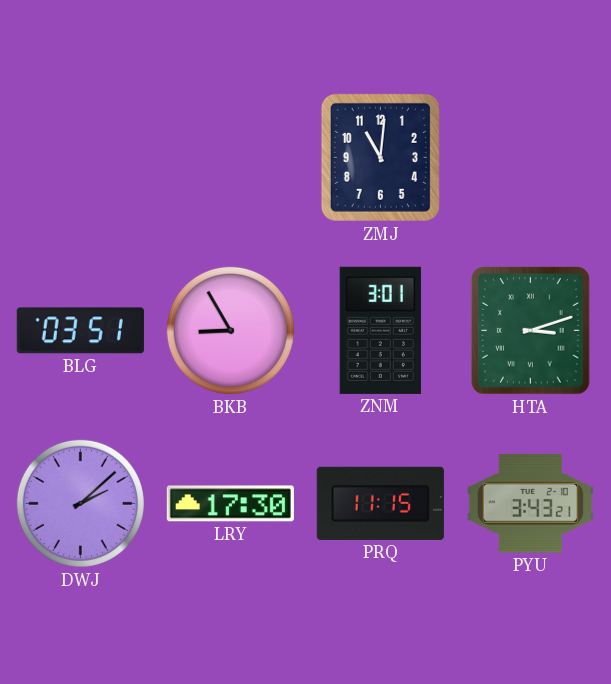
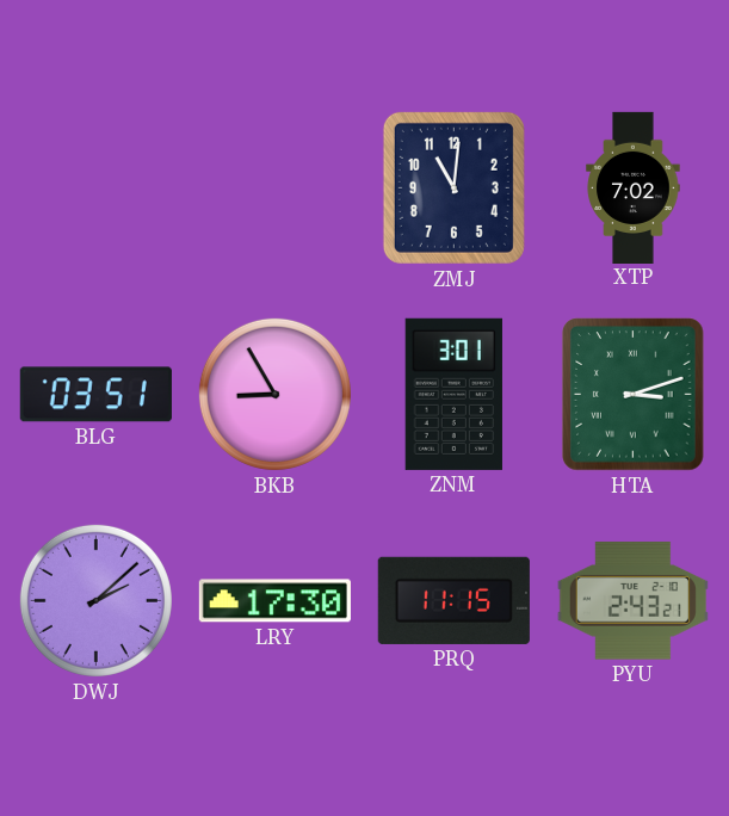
XTP: none -> 7:02
PYU: 3:43 -> 2:43
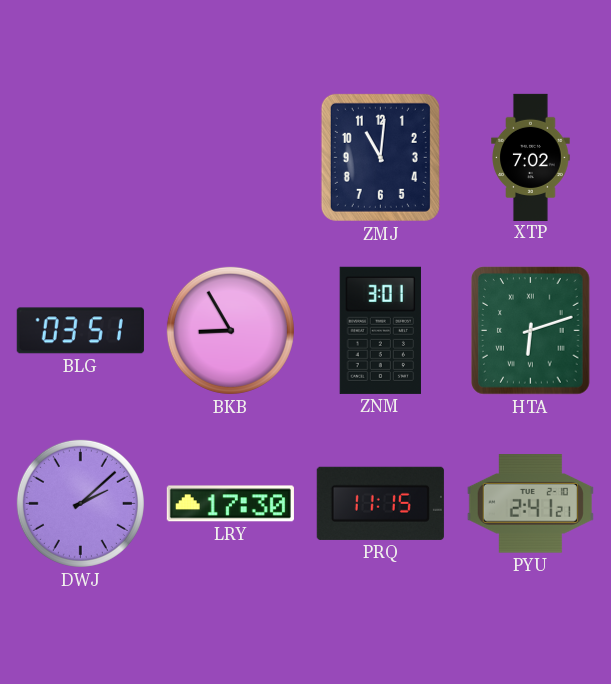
HTA: 3:12 -> 6:12
PYU: 2:43 -> 2:41
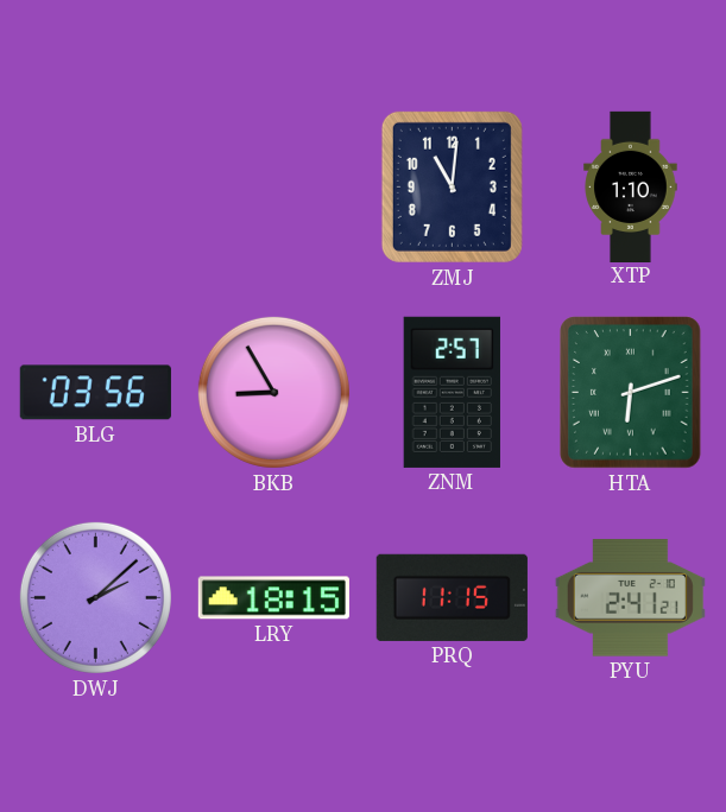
XTP: 7:02 -> 1:10
BLG: 03:51 -> 03:56
ZNM: 3:01 -> 2:57
LRY: 17:30 -> 18:15
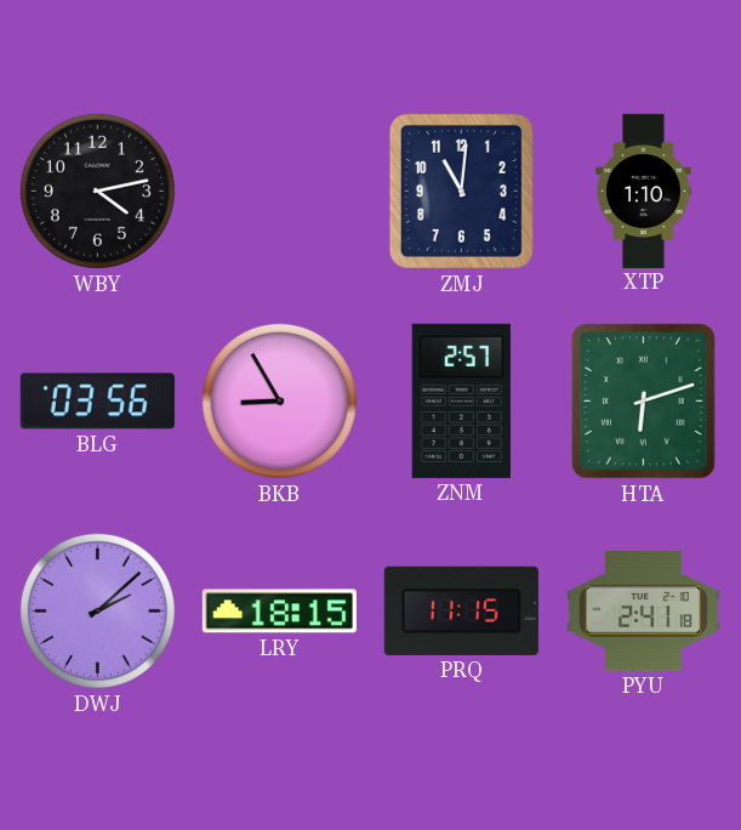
WBY: none -> 4:13
PYU: 2:41:21 -> 2:41:18
